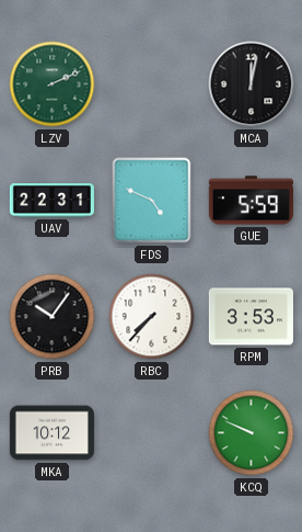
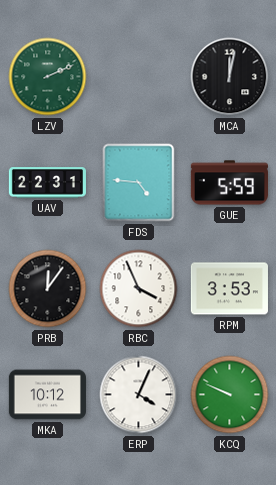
FDS: 4:49 -> 4:46
PRB: 10:06 -> 12:06
RBC: 7:37 -> 3:56
ERP: none -> 4:04
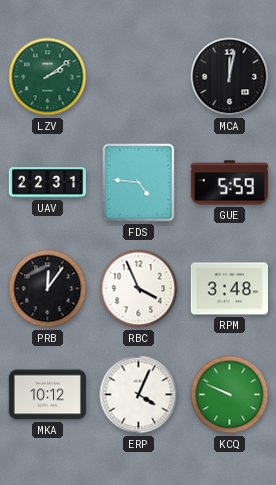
LZV: 2:11 -> 2:09
RPM: 3:53 -> 3:48
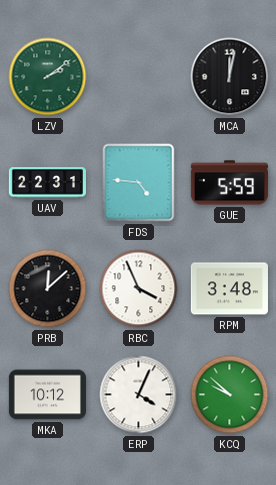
PRB: 12:06 -> 12:08
KCQ: 9:49 -> 9:52
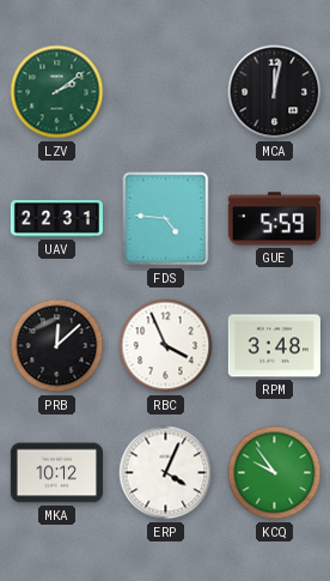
KCQ: 9:52 -> 9:54
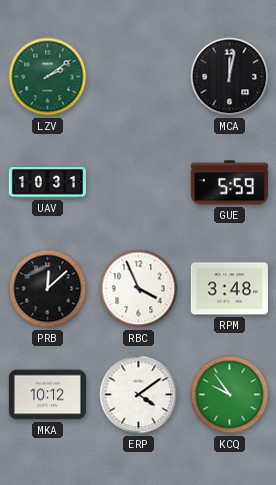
UAV: 22:31 -> 10:31
FDS: 4:46 -> none
ERP: 4:04 -> 4:09
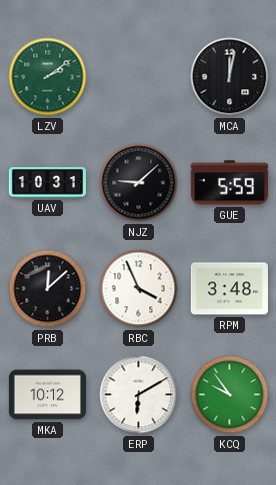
NJZ: none -> 9:08
ERP: 4:09 -> 6:10
